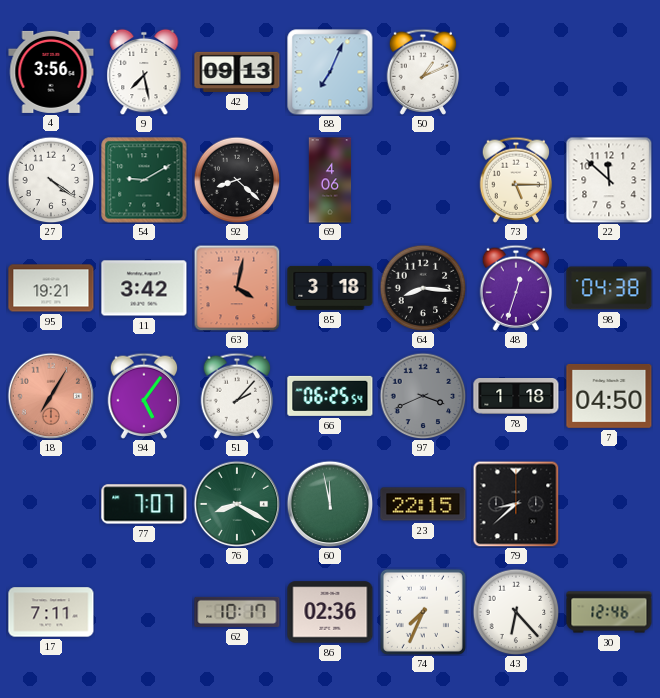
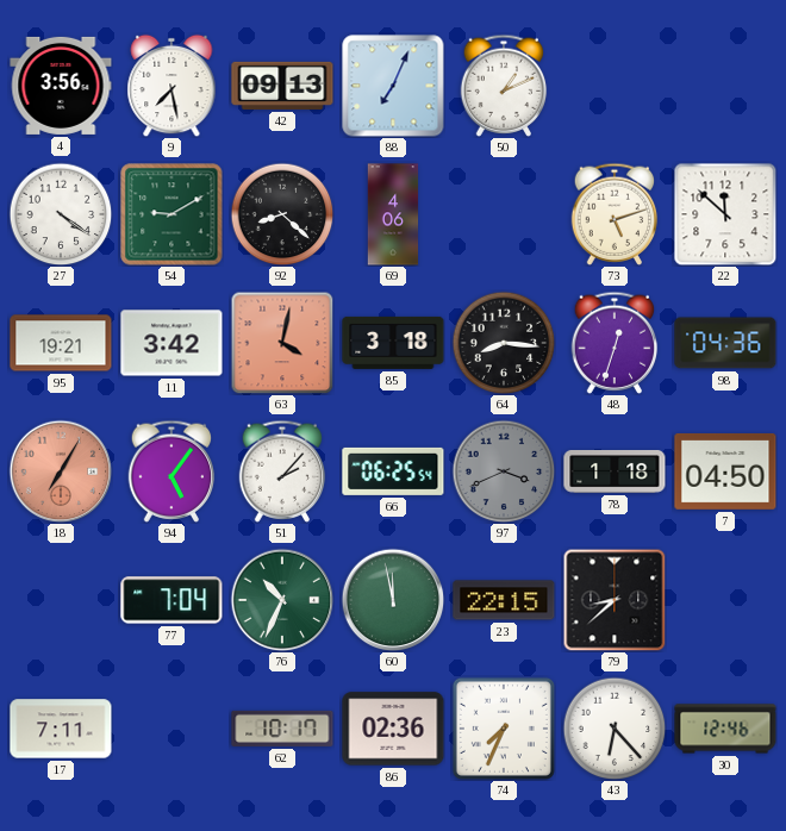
73: 5:15 -> 5:12
98: 04:38 -> 04:36
77: 7:07 -> 7:04
76: 8:20 -> 10:34
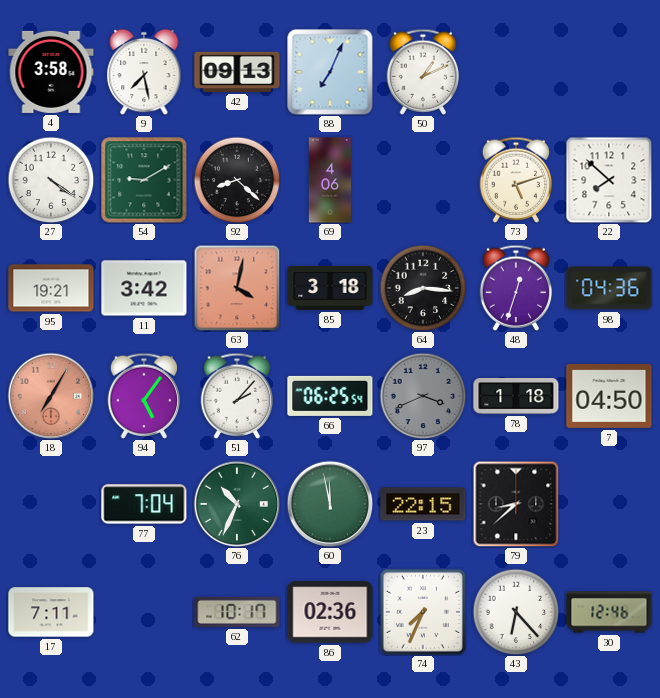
4: 3:56 -> 3:58
22: 11:52 -> 7:52
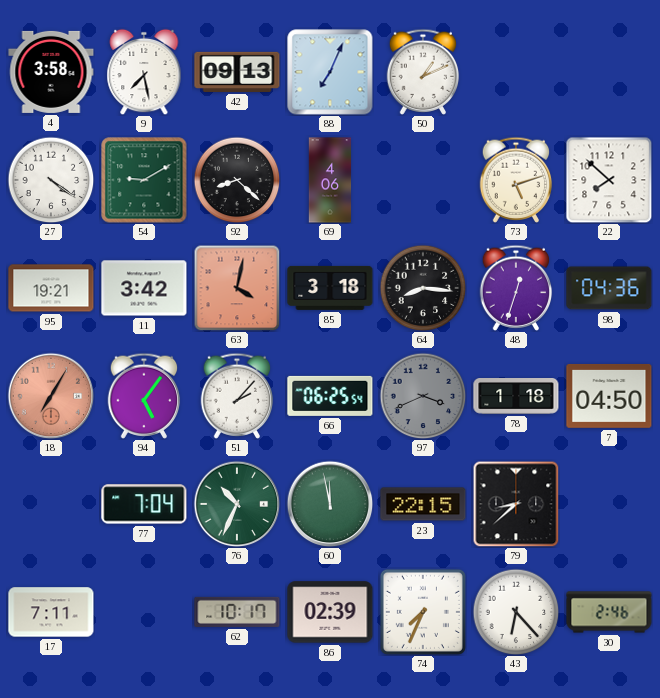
86: 02:36 -> 02:39
30: 12:46 -> 2:46
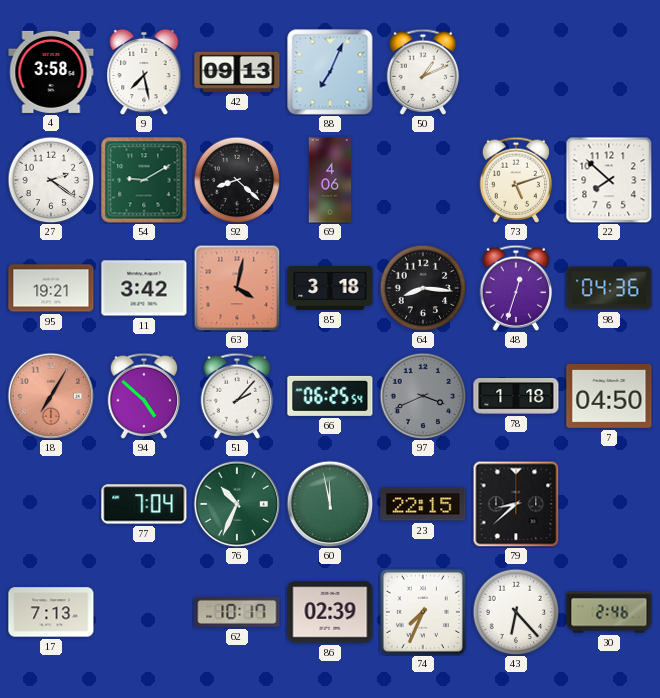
27: 4:21 -> 2:21
94: 5:06 -> 4:52
17: 7:11 -> 7:13
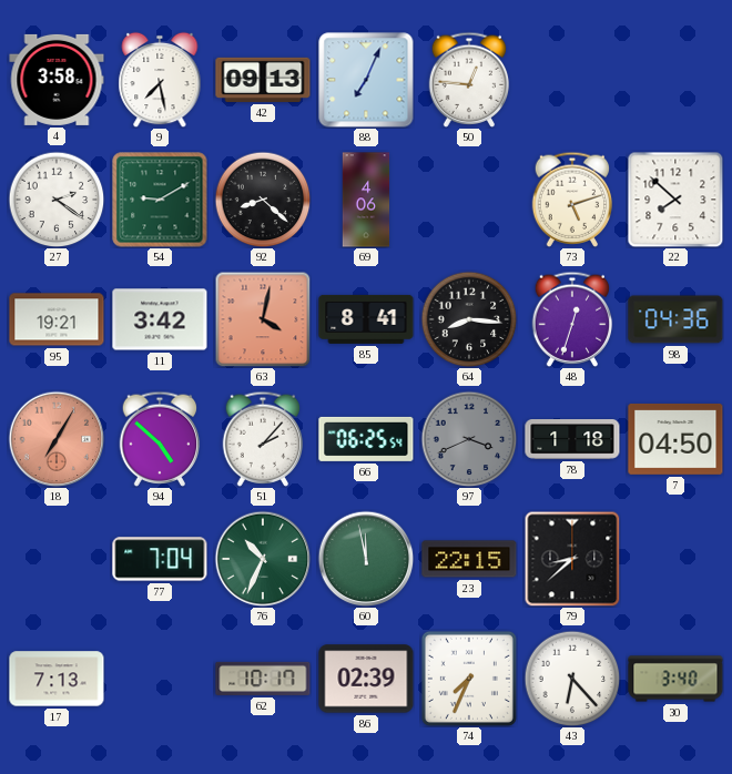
50: 1:11 -> 12:46
85: 3:18 -> 8:41
30: 2:46 -> 3:40
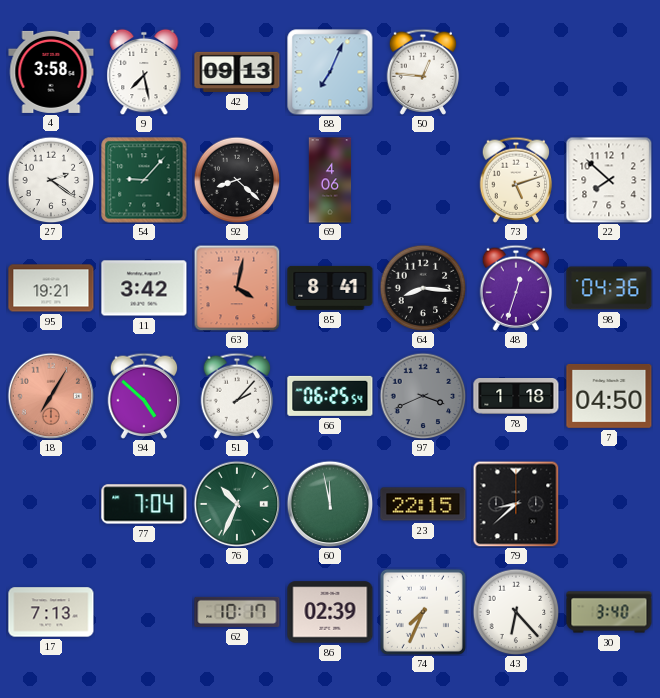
54: 9:10 -> 9:07
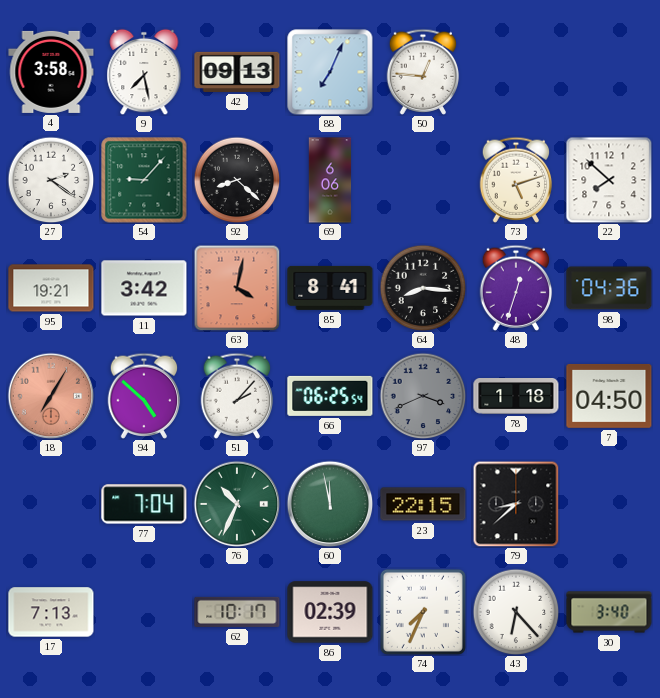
69: 4:06 -> 6:06
